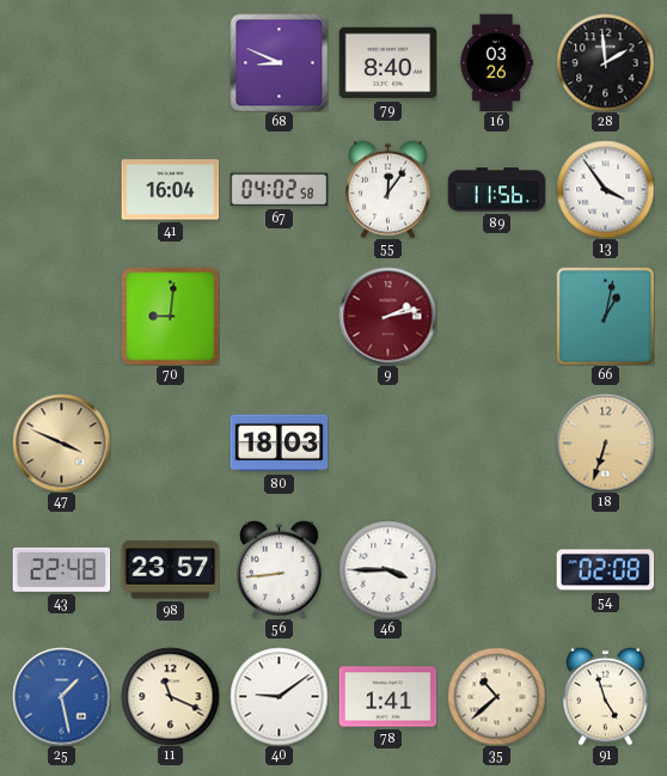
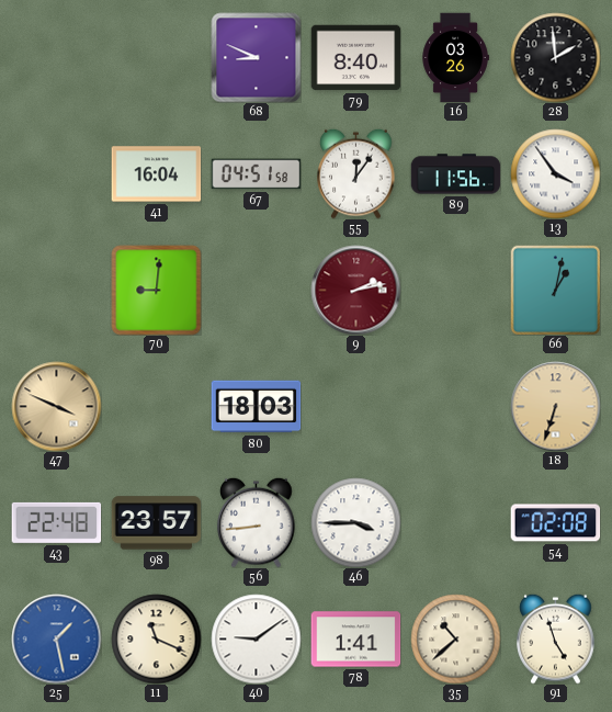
67: 04:02 -> 04:51
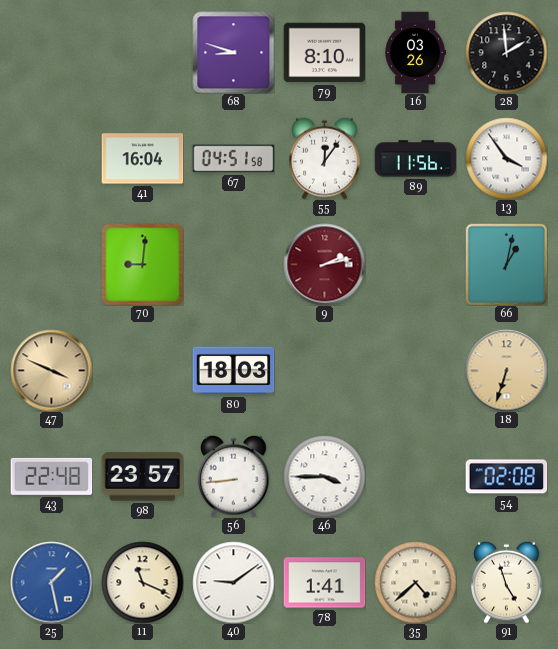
68: 8:49 -> 8:48
79: 8:40 -> 8:10
35: 10:38 -> 4:38
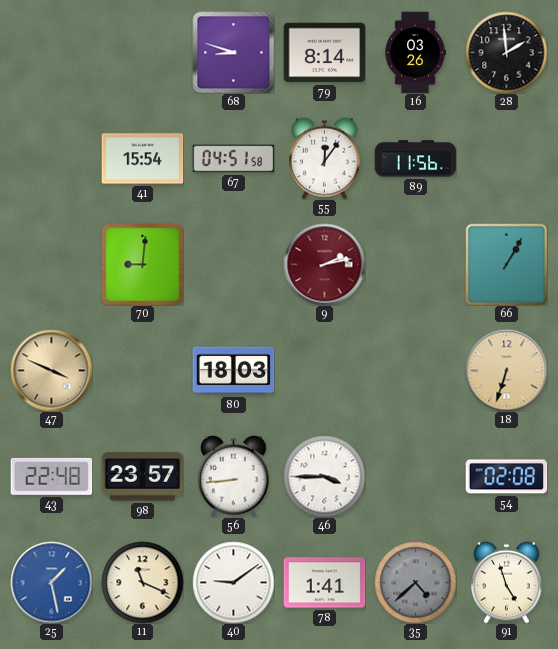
79: 8:10 -> 8:14
41: 16:04 -> 15:54
13: 3:54 -> none
66: 1:02 -> 1:05
35 dial: cream -> grey
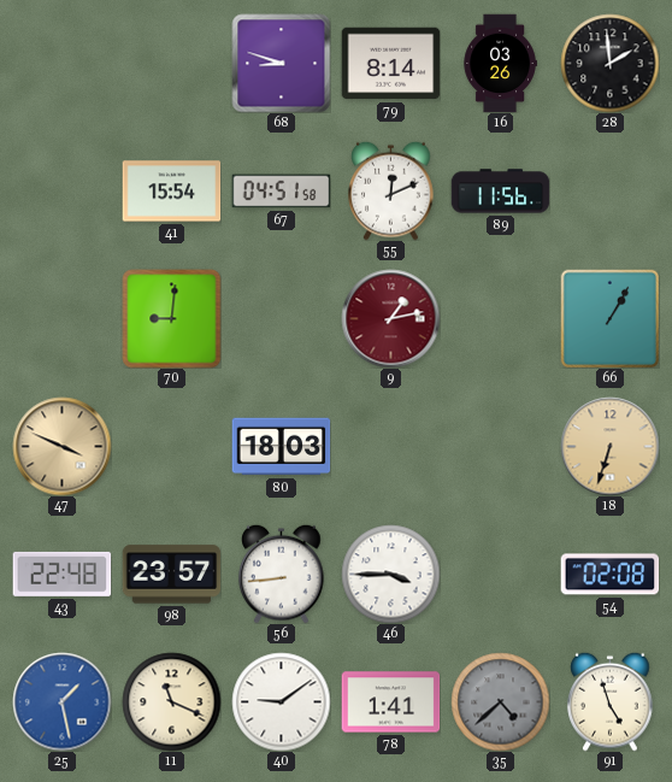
55: 12:06 -> 12:11
9: 2:13 -> 1:13
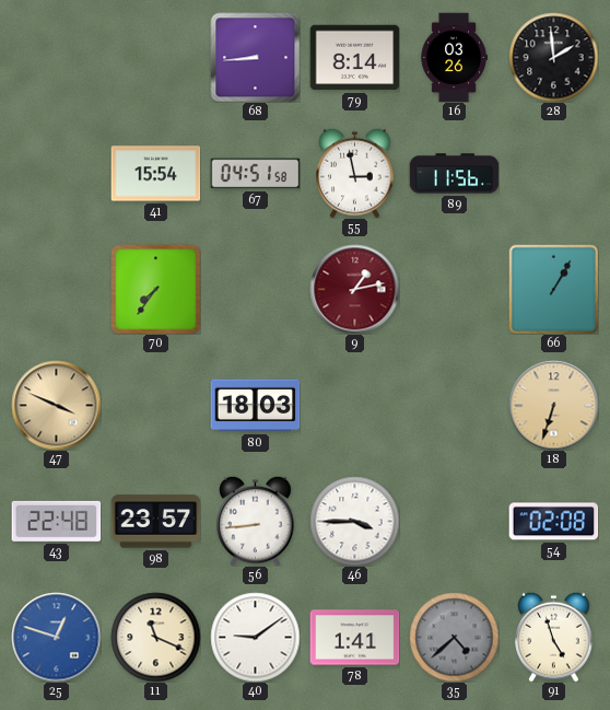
68: 8:48 -> 8:44
55: 12:11 -> 2:58
70: 9:01 -> 7:36
25: 1:28 -> 12:48
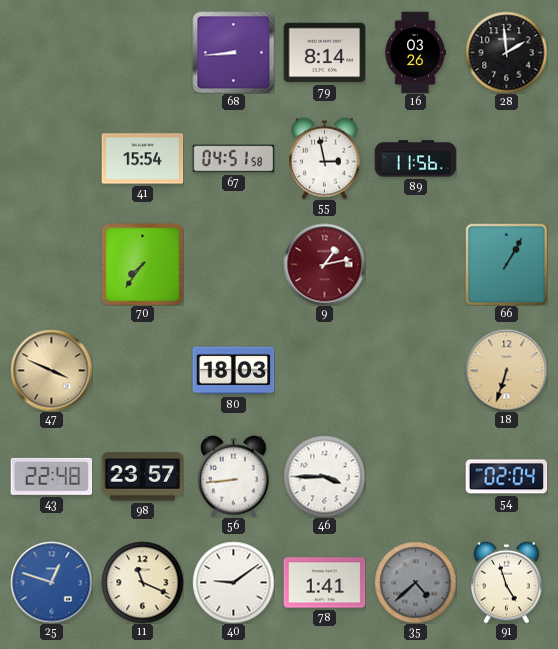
54: 02:08 -> 02:04
